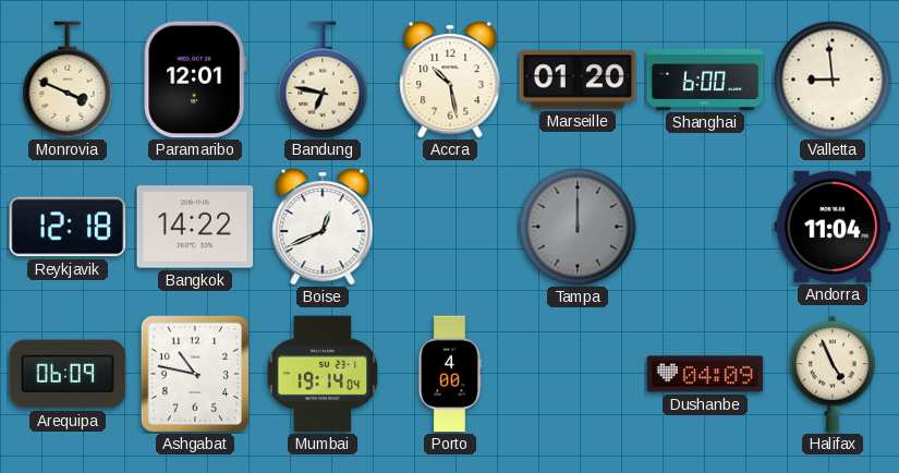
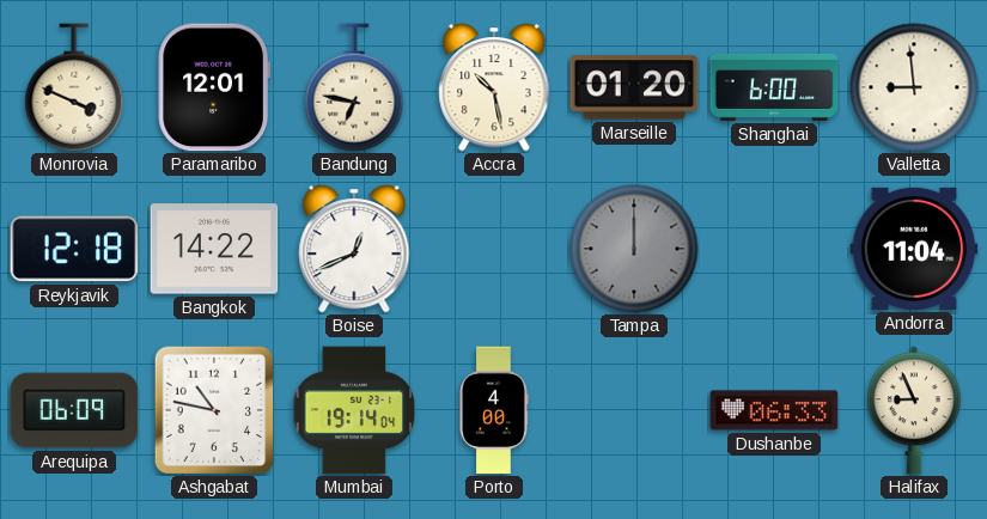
Dushanbe: 04:09 -> 06:33
Halifax: 4:56 -> 8:56
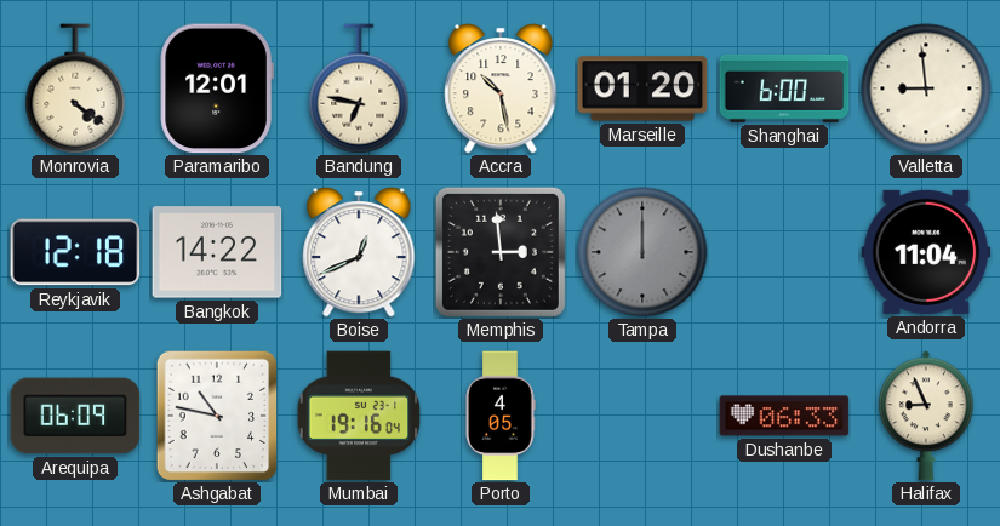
Monrovia: 3:49 -> 4:21
Memphis: none -> 2:59
Mumbai: 19:14 -> 19:16
Porto: 4:00 -> 4:05
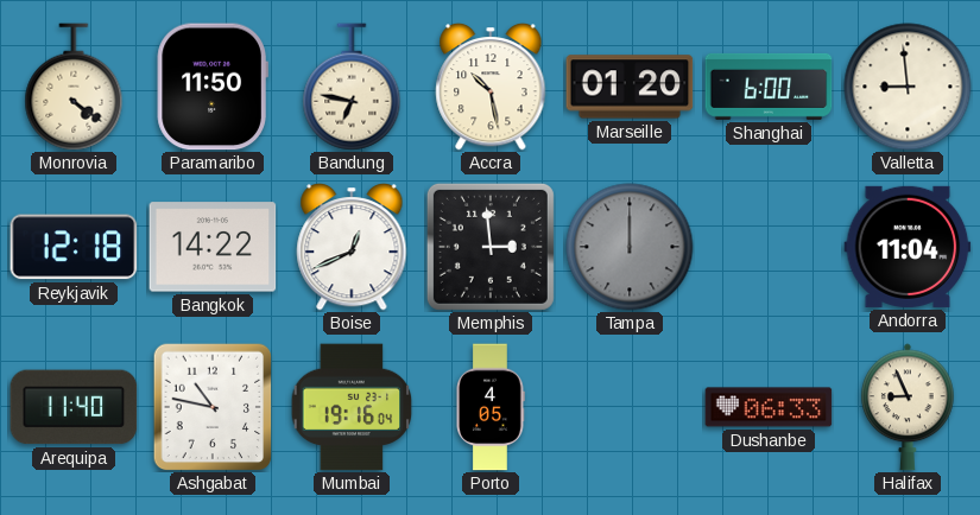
Paramaribo: 12:01 -> 11:50
Arequipa: 06:09 -> 11:40
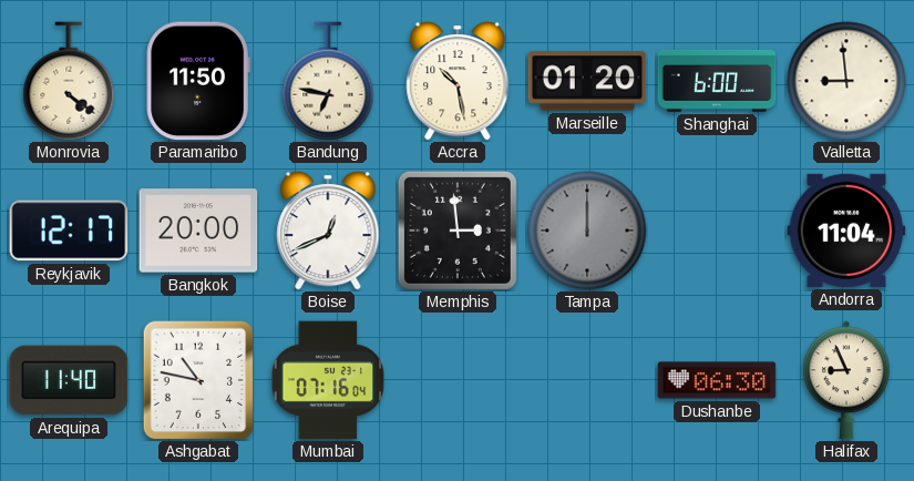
Reykjavik: 12:18 -> 12:17
Bangkok: 14:22 -> 20:00
Mumbai: 19:16 -> 07:16
Porto: 4:05 -> none
Dushanbe: 06:33 -> 06:30
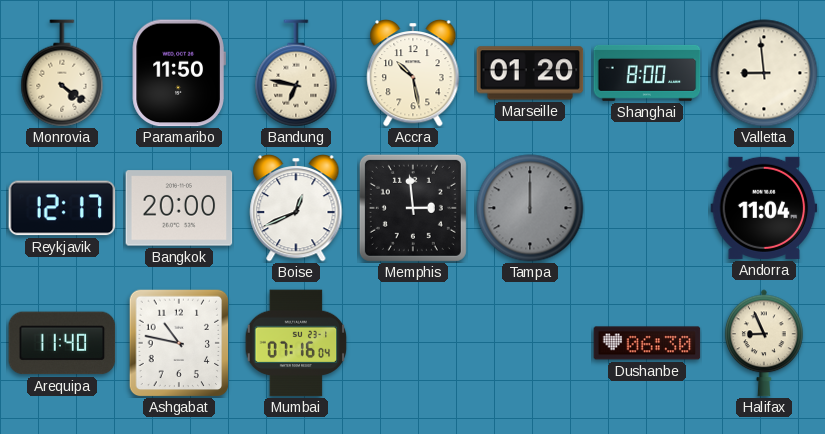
Shanghai: 6:00 -> 8:00
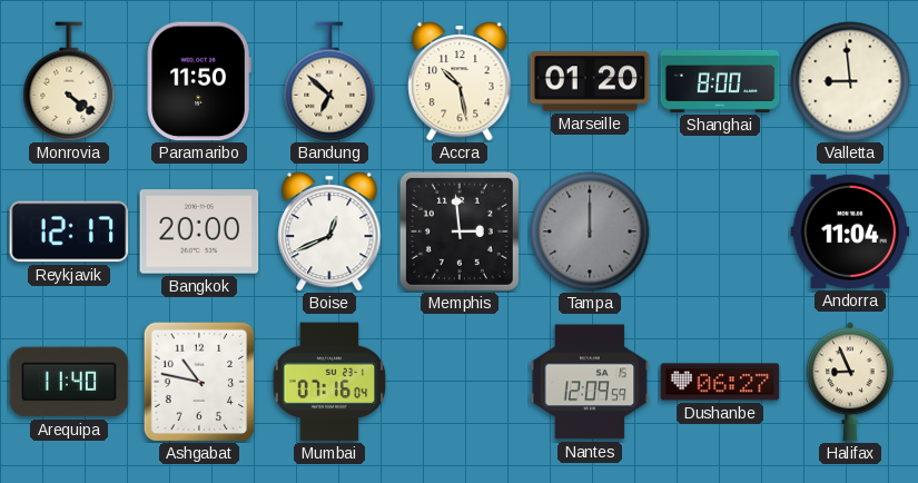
Bandung: 6:47 -> 6:52
Nantes: none -> 12:09
Dushanbe: 06:30 -> 06:27
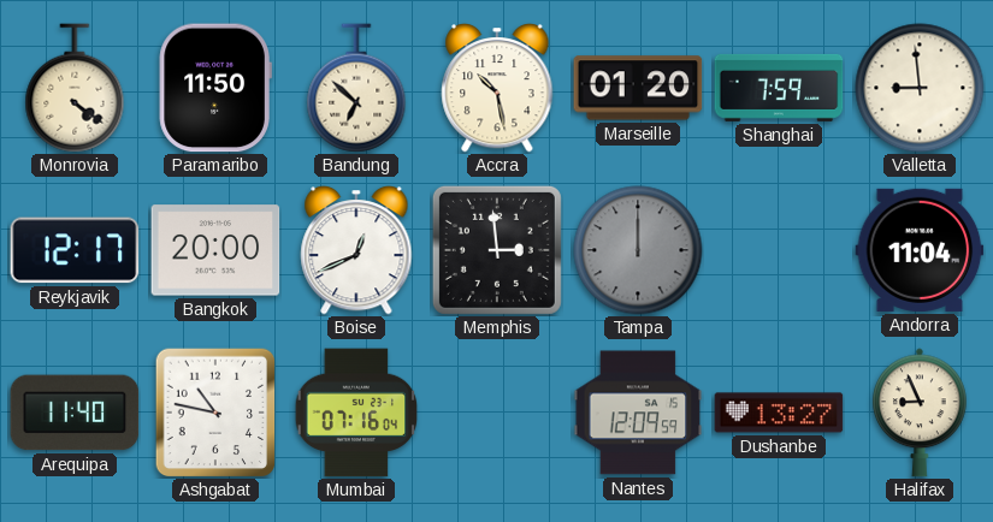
Shanghai: 8:00 -> 7:59
Dushanbe: 06:27 -> 13:27
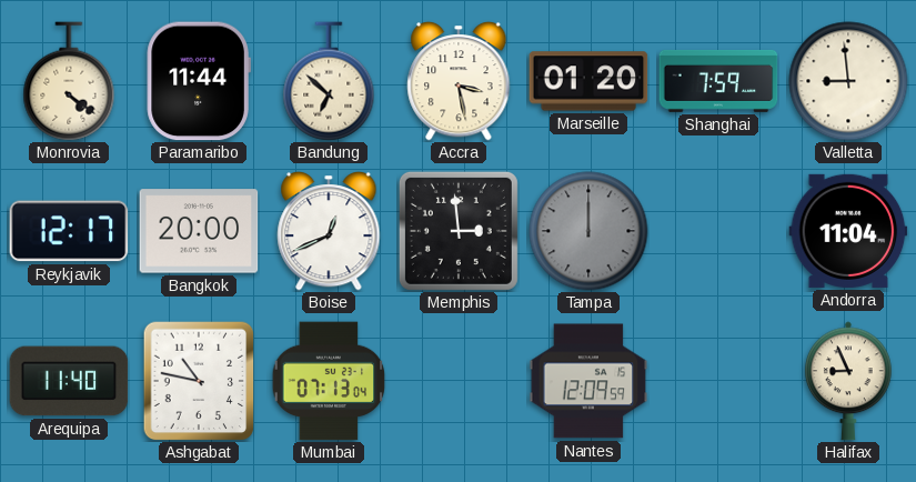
Paramaribo: 11:50 -> 11:44
Accra: 10:28 -> 3:28
Mumbai: 07:16 -> 07:13
Dushanbe: 13:27 -> none
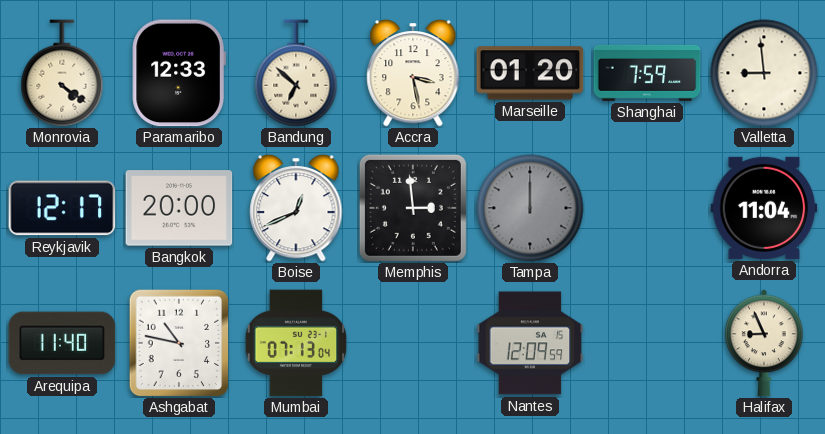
Paramaribo: 11:44 -> 12:33
